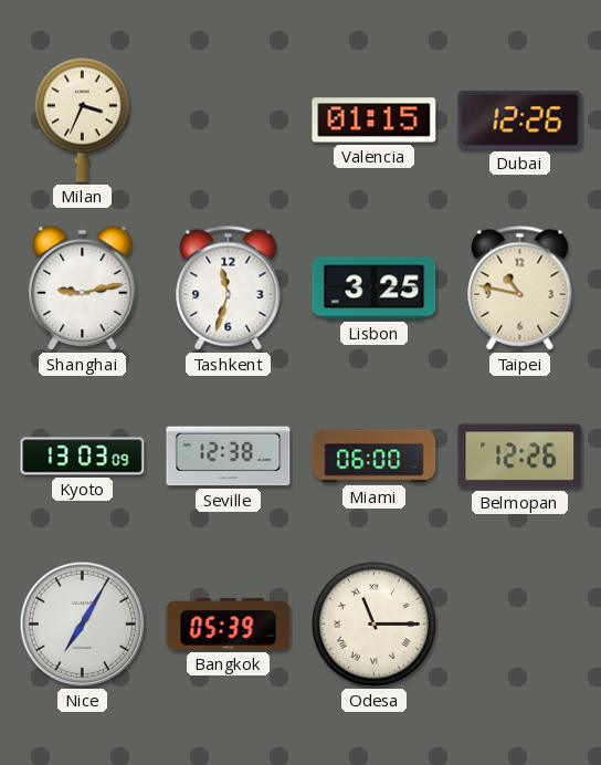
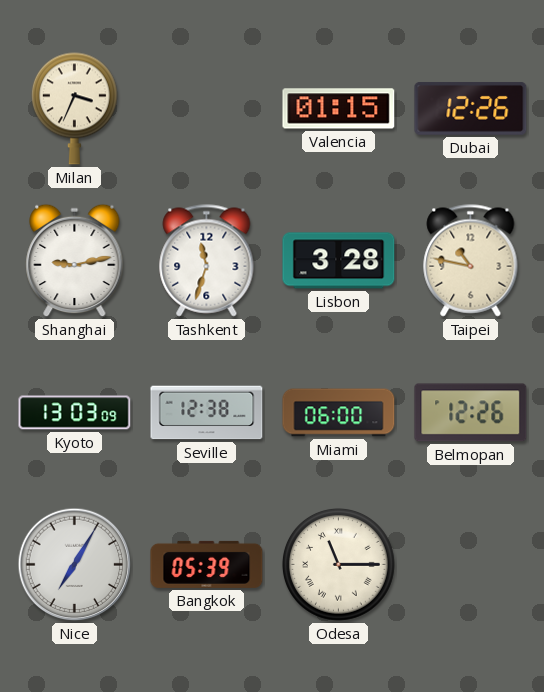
Lisbon: 3:25 -> 3:28
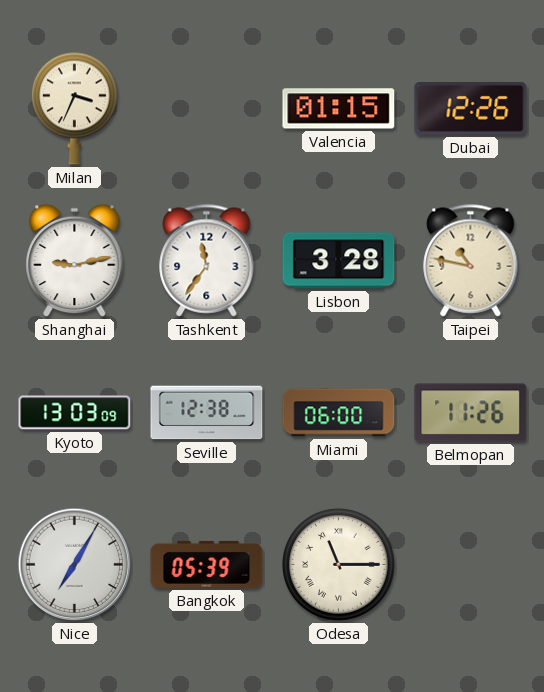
Tashkent: 11:33 -> 11:36
Belmopan: 12:26 -> 11:26
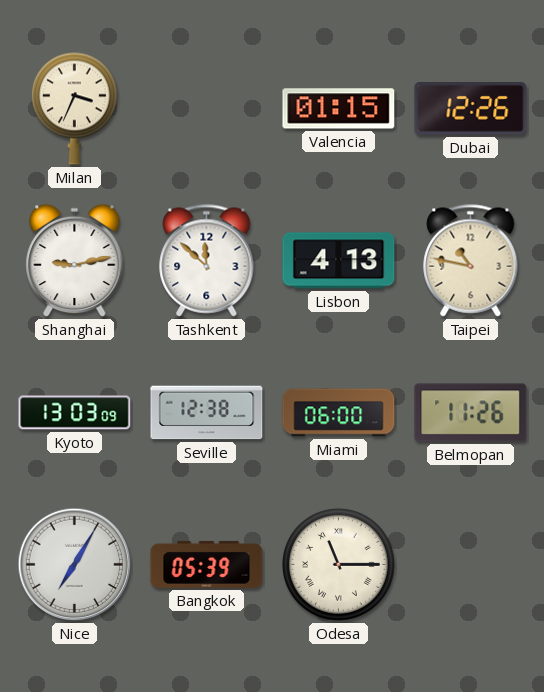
Tashkent: 11:36 -> 11:52
Lisbon: 3:28 -> 4:13
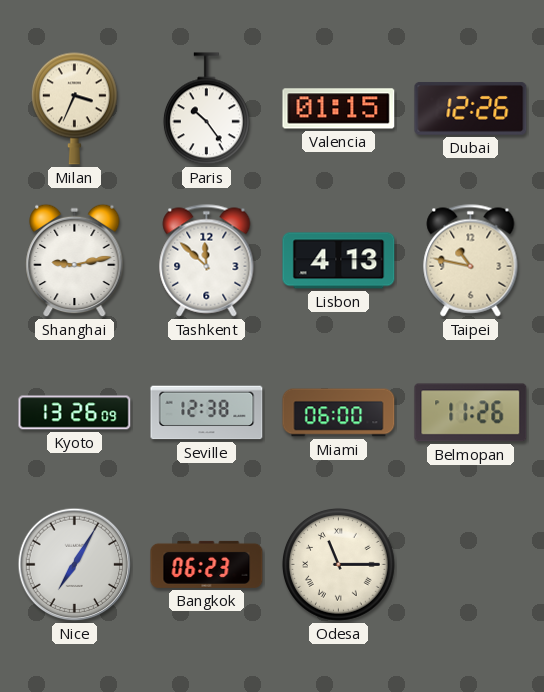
Paris: none -> 10:24
Kyoto: 13:03 -> 13:26
Bangkok: 05:39 -> 06:23
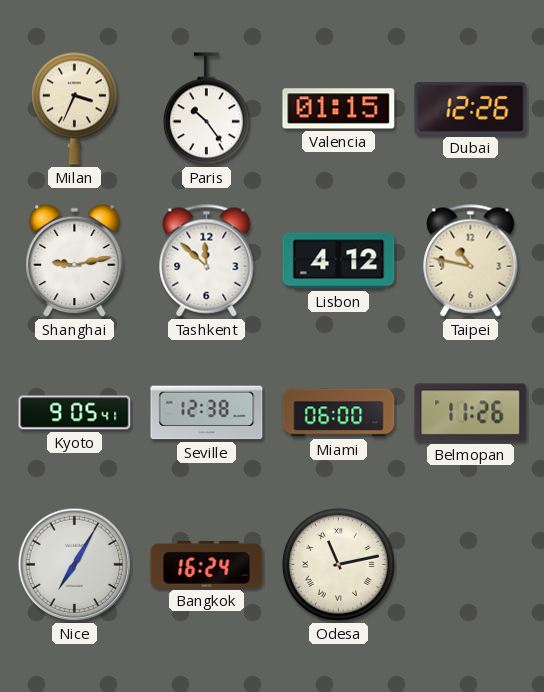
Lisbon: 4:13 -> 4:12
Kyoto: 13:26 -> 9:05
Bangkok: 06:23 -> 16:24
Odesa: 11:15 -> 11:13
